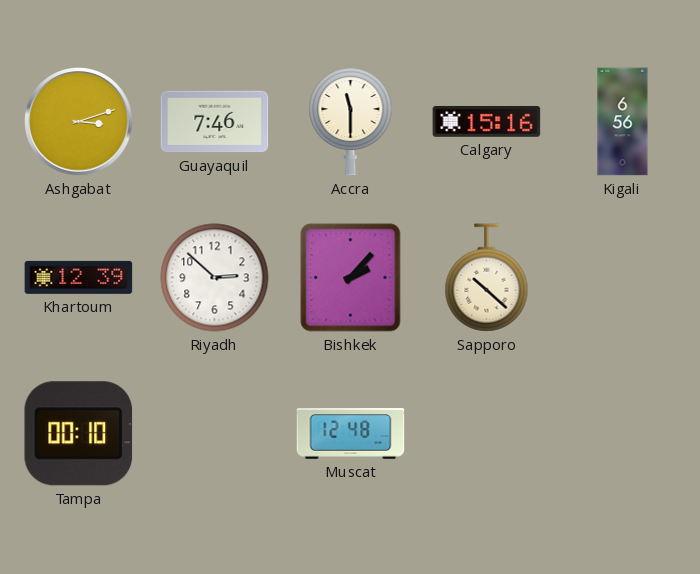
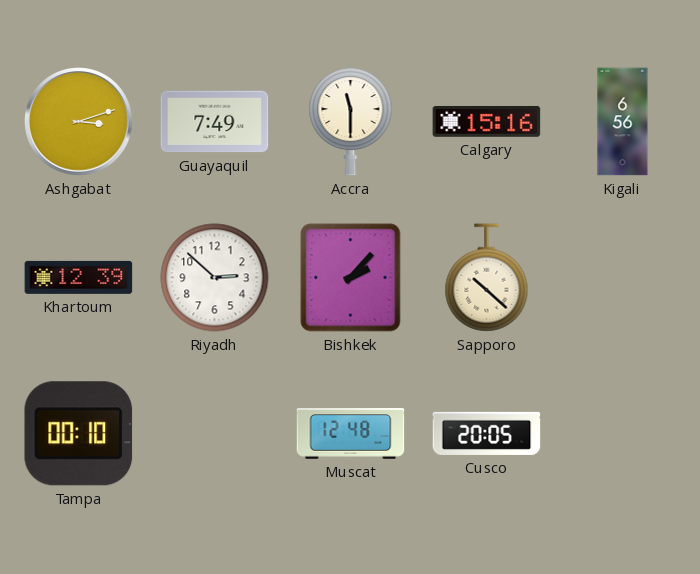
Guayaquil: 7:46 -> 7:49
Cusco: none -> 20:05
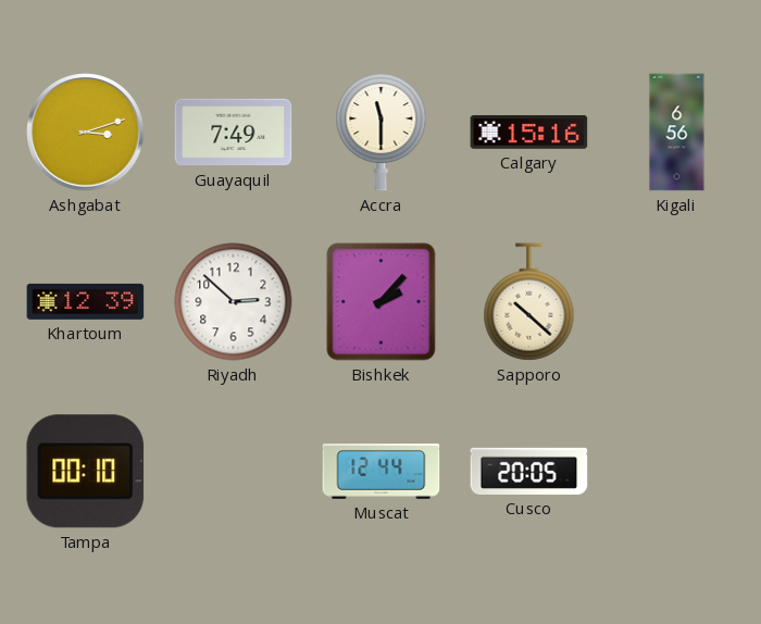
Muscat: 12:48 -> 12:44
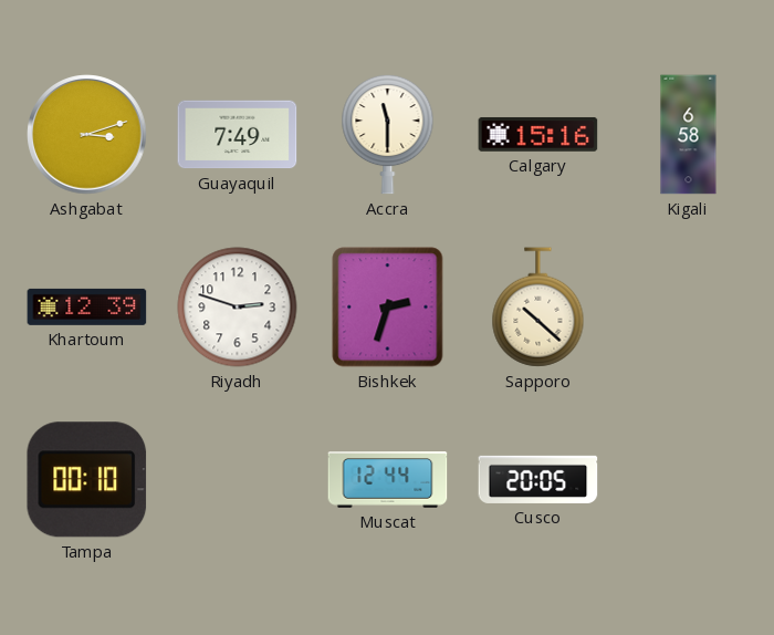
Kigali: 6:56 -> 6:58
Riyadh: 2:52 -> 2:48
Bishkek: 2:07 -> 2:33
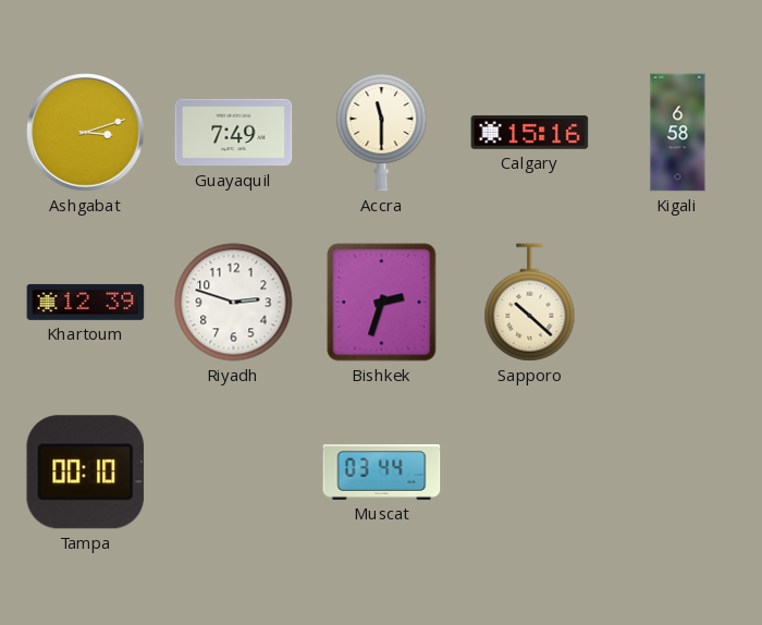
Muscat: 12:44 -> 03:44
Cusco: 20:05 -> none
